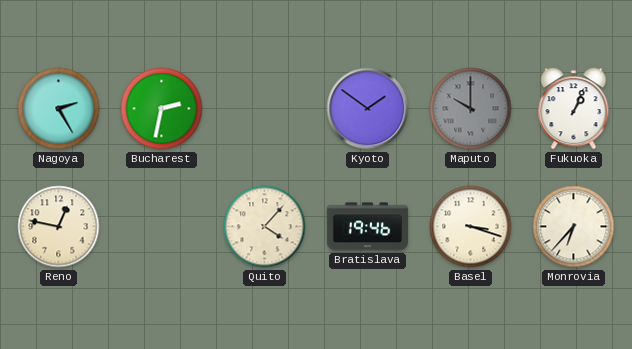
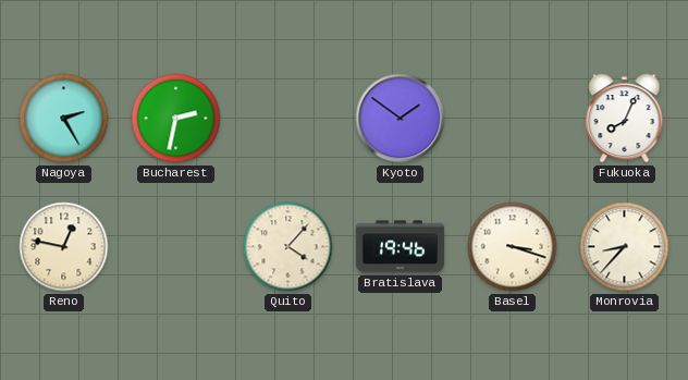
Maputo: 10:00 -> none
Fukuoka: 1:04 -> 8:04
Monrovia: 6:37 -> 8:37
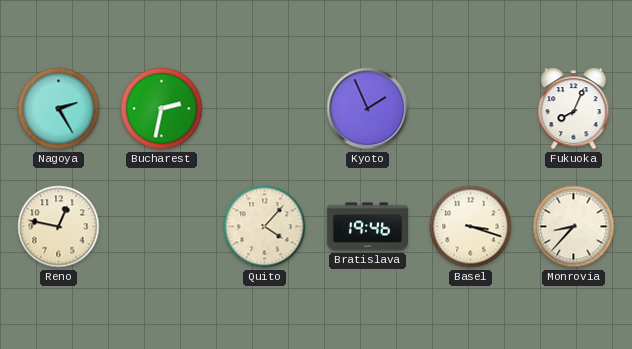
Kyoto: 1:51 -> 1:56
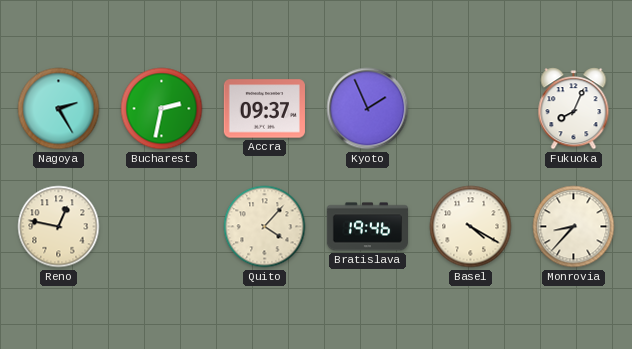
Accra: none -> 09:37
Basel: 3:18 -> 4:20
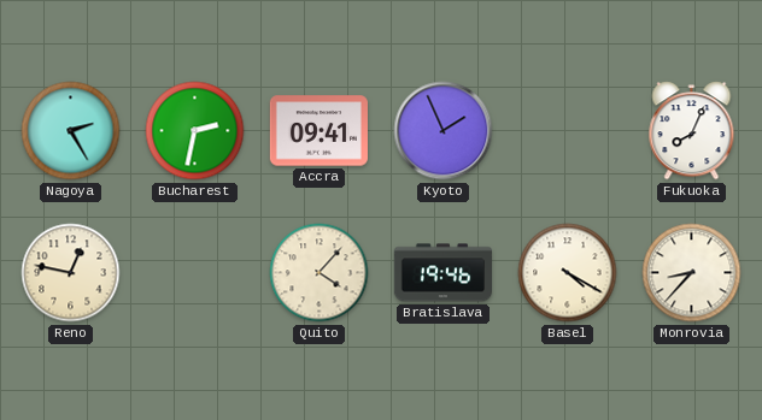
Accra: 09:37 -> 09:41
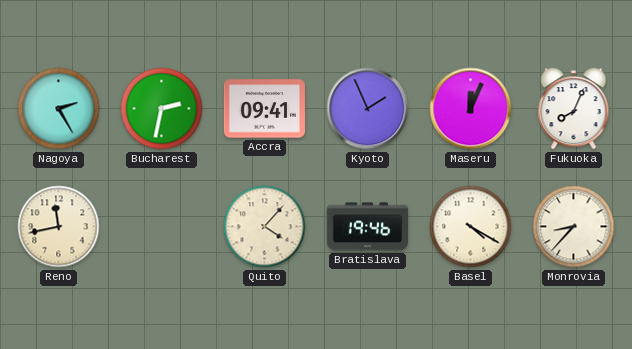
Maseru: none -> 12:04
Reno: 12:47 -> 11:43
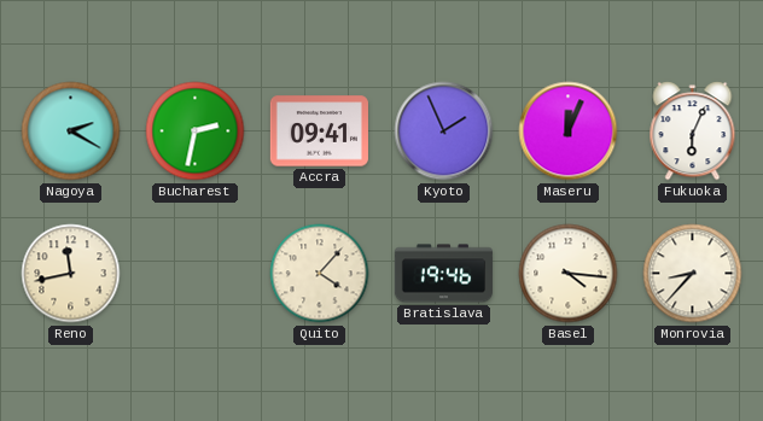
Nagoya: 2:25 -> 2:20
Fukuoka: 8:04 -> 6:04
Basel: 4:20 -> 4:16
